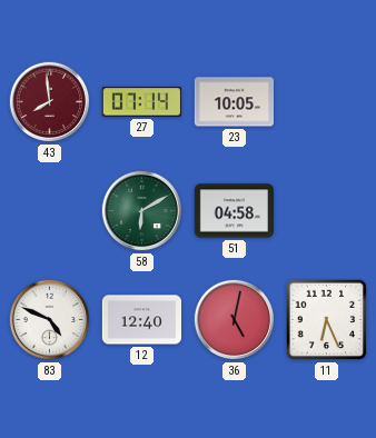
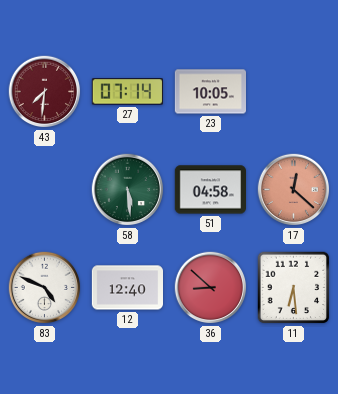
43: 7:59 -> 7:31
58: 6:10 -> 5:29
17: none -> 12:22
36: 5:02 -> 8:52
11: 6:26 -> 6:29
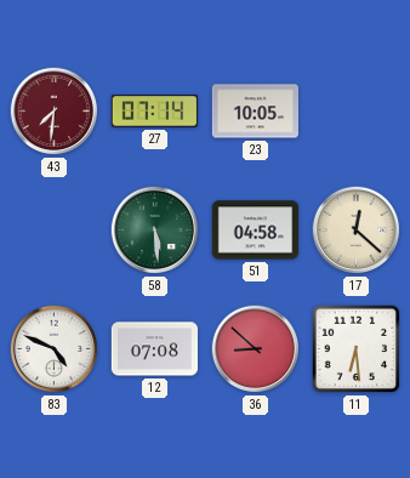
17 dial: salmon -> cream
12: 12:40 -> 07:08
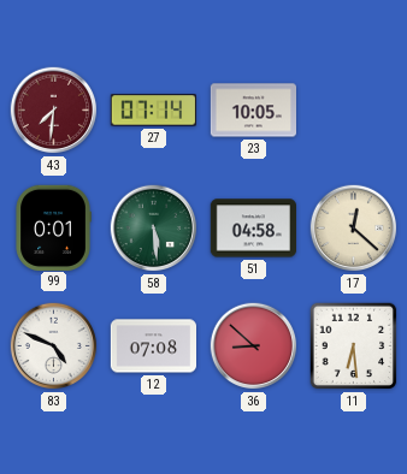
99: none -> 0:01
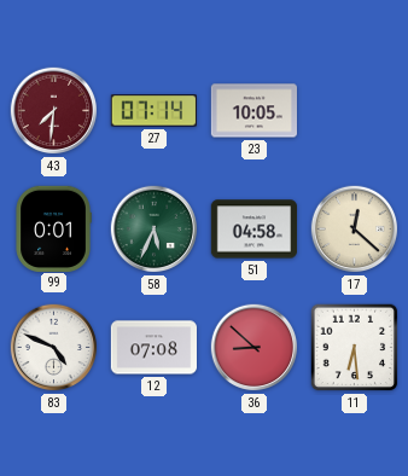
58: 5:29 -> 5:34
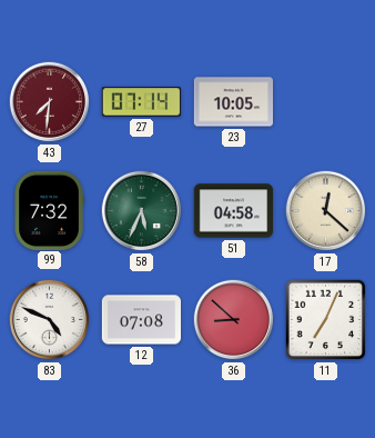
99: 0:01 -> 7:32
11: 6:29 -> 7:04
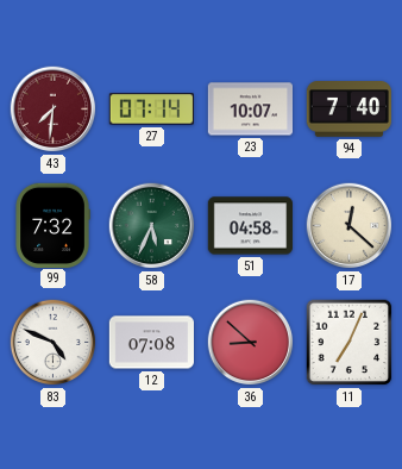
23: 10:05 -> 10:07
94: none -> 7:40
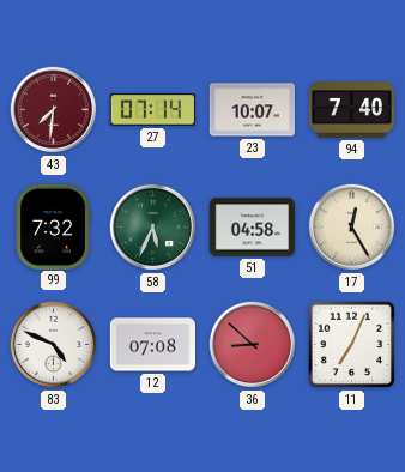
17: 12:22 -> 12:25
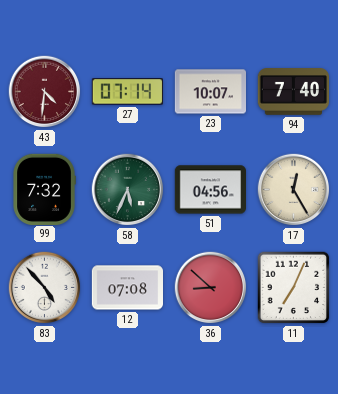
43: 7:31 -> 4:31
51: 04:58 -> 04:56
83: 4:49 -> 4:53
